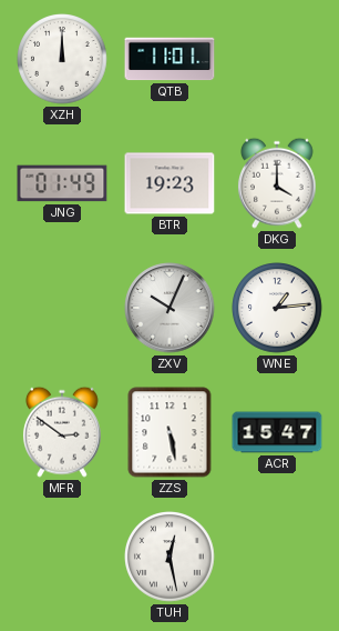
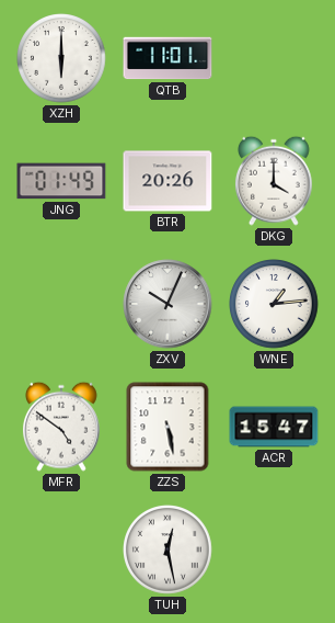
XZH: 12:00 -> 6:00
BTR: 19:23 -> 20:26
MFR: 2:51 -> 4:51
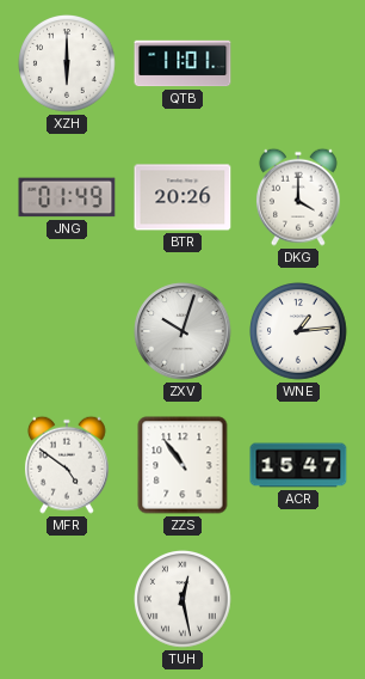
ZXV: 10:04 -> 10:03
ZZS: 5:28 -> 10:54
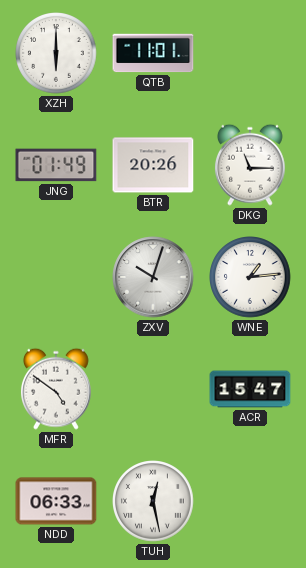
DKG: 4:00 -> 11:15
ZZS: 10:54 -> none
NDD: none -> 06:33
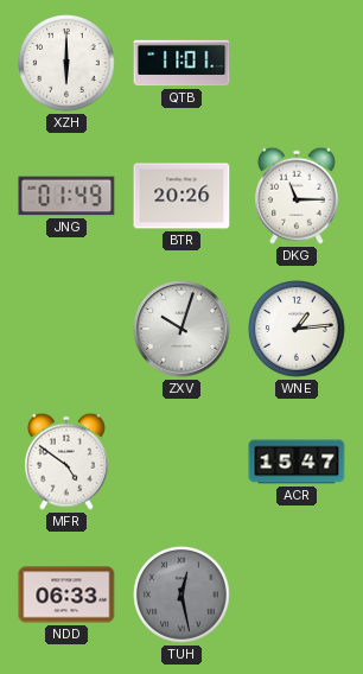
TUH dial: white -> grey
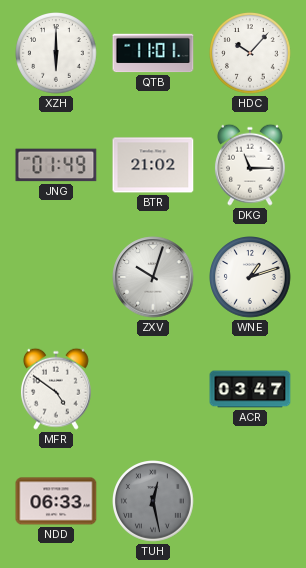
HDC: none -> 10:07
BTR: 20:26 -> 21:02
WNE: 1:14 -> 1:12
ACR: 15:47 -> 03:47
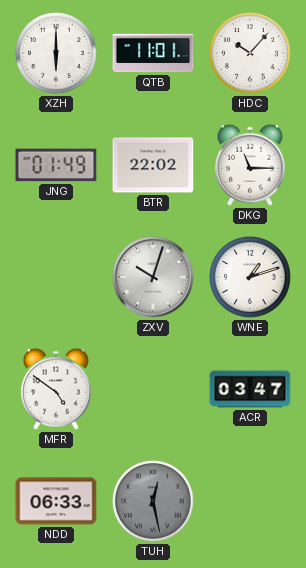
BTR: 21:02 -> 22:02
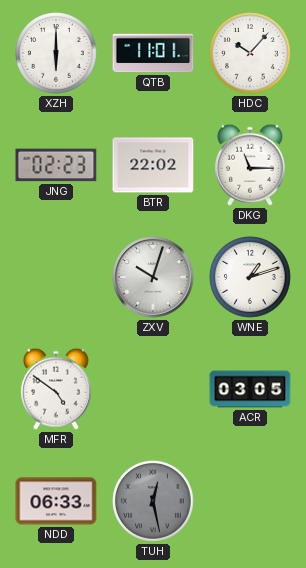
JNG: 01:49 -> 02:23
ACR: 03:47 -> 03:05
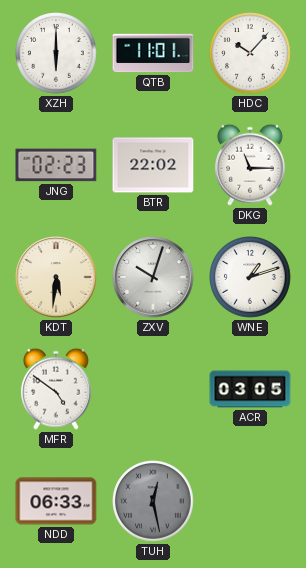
KDT: none -> 5:31
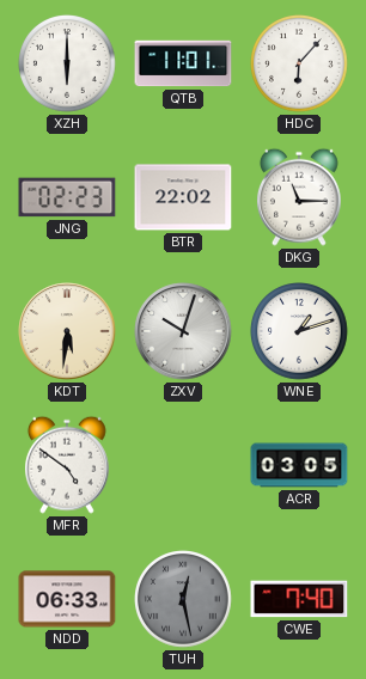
HDC: 10:07 -> 6:07
CWE: none -> 7:40
